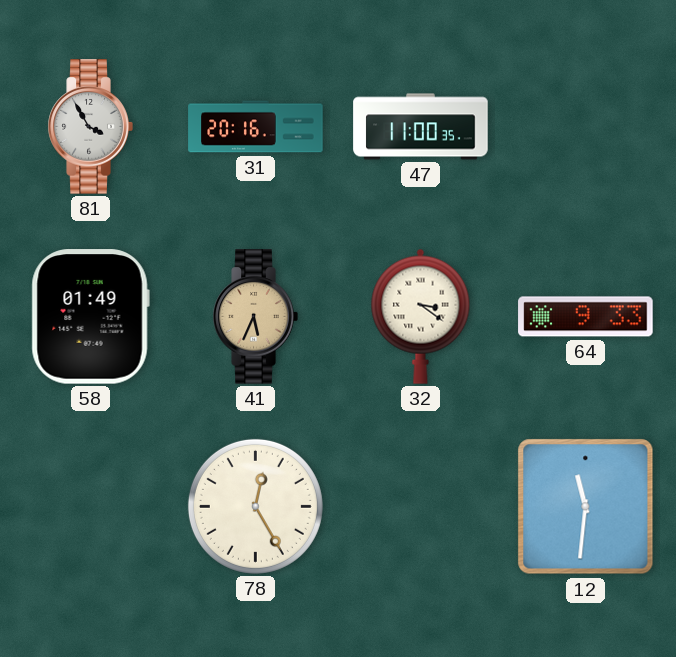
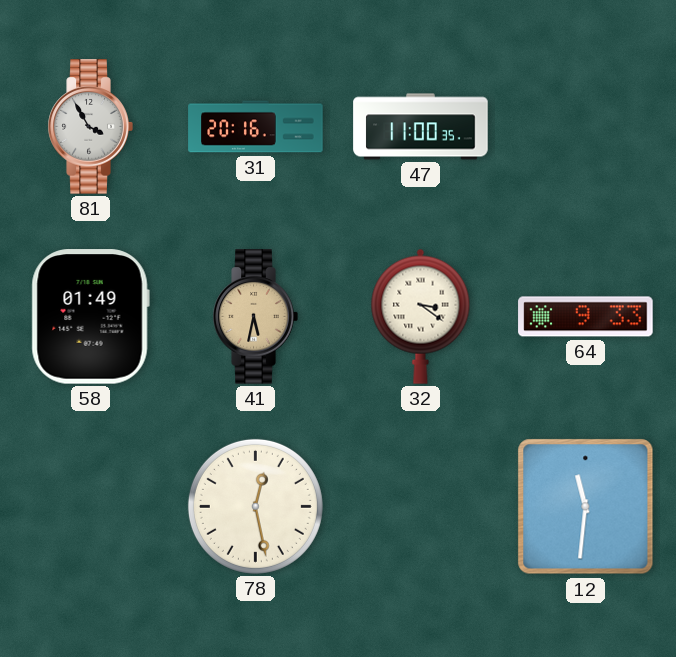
41: 5:34 -> 5:32
78: 12:25 -> 12:28
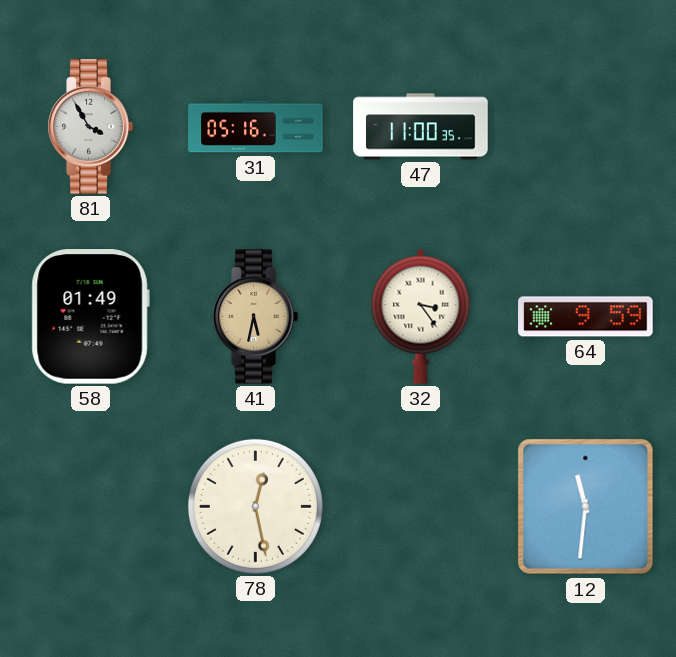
31: 20:16 -> 05:16
32: 3:21 -> 3:24
64: 9:33 -> 9:59
